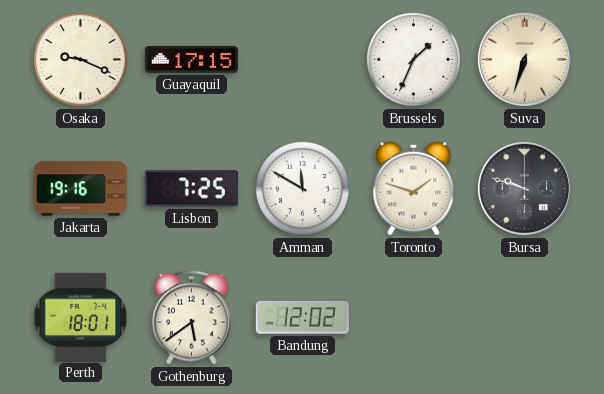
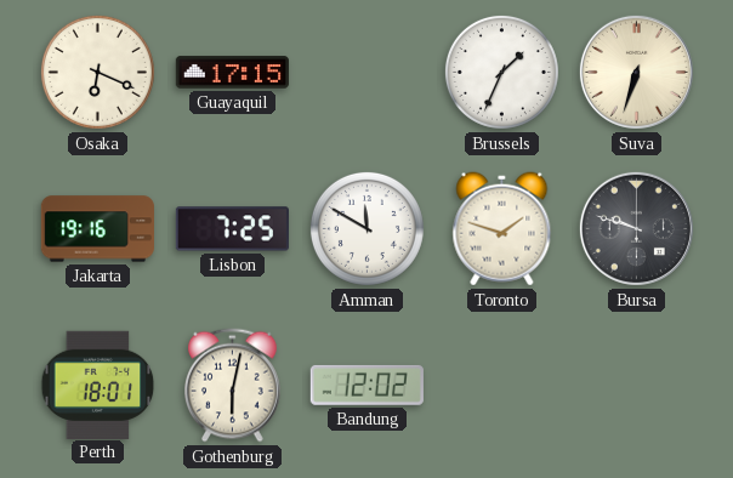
Osaka: 9:19 -> 6:19
Gothenburg: 5:39 -> 6:02
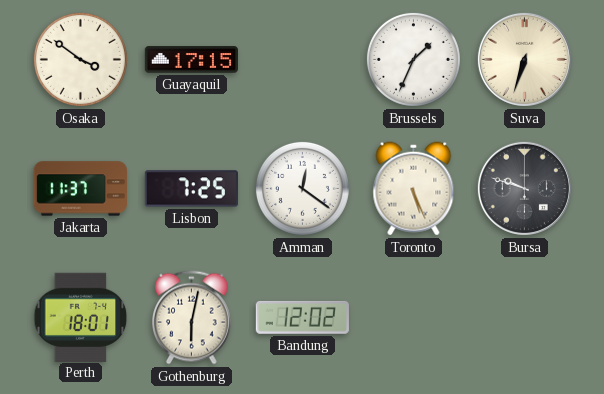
Osaka: 6:19 -> 3:51
Jakarta: 19:16 -> 11:37
Amman: 11:50 -> 12:21
Toronto: 1:48 -> 5:26
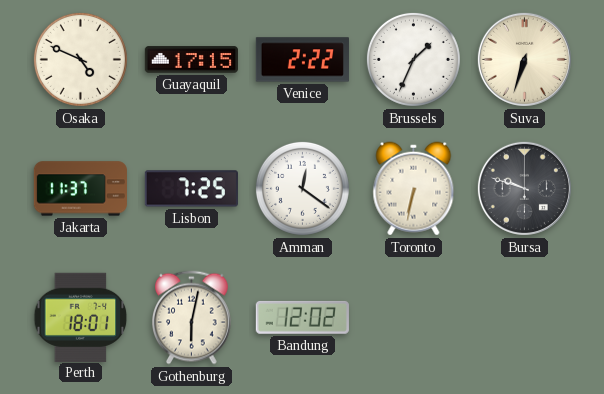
Osaka: 3:51 -> 4:49
Venice: none -> 2:22
Toronto: 5:26 -> 6:32
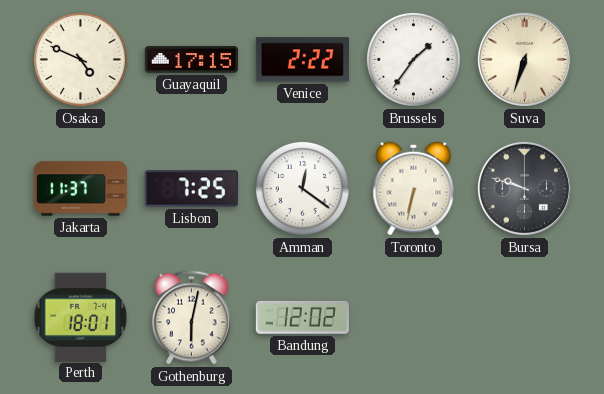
Brussels: 1:34 -> 1:36
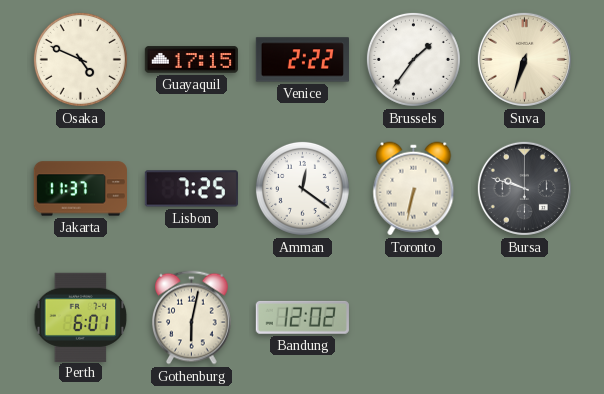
Perth: 18:01 -> 6:01
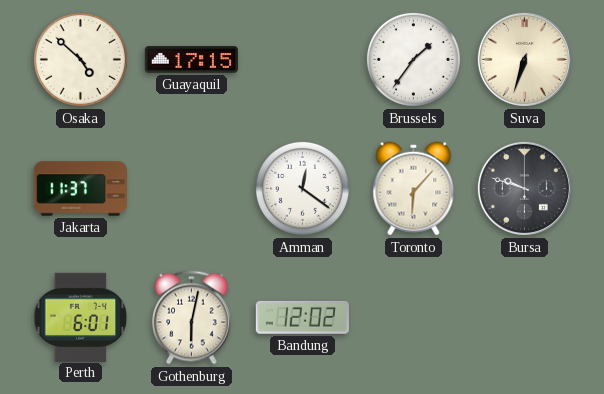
Osaka: 4:49 -> 4:52
Venice: 2:22 -> none
Lisbon: 7:25 -> none
Toronto: 6:32 -> 6:07
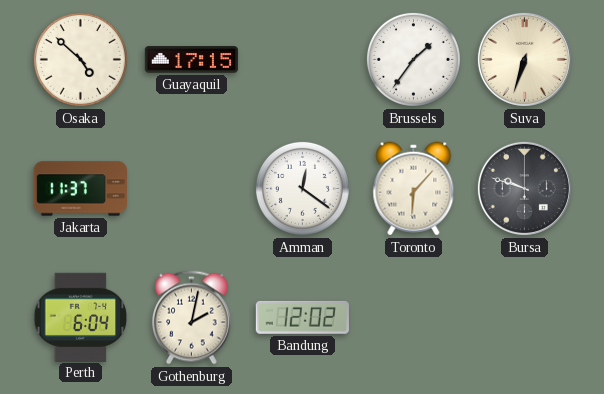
Perth: 6:01 -> 6:04
Gothenburg: 6:02 -> 2:02
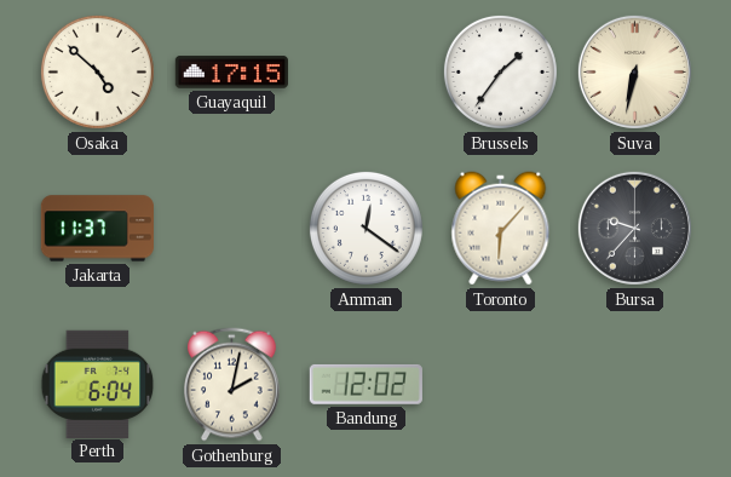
Suva: 6:33 -> 6:32
Bursa: 9:48 -> 9:37
